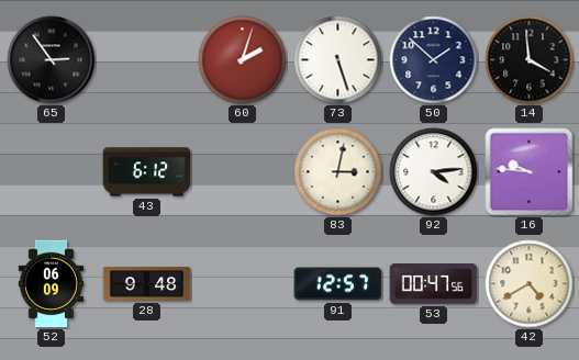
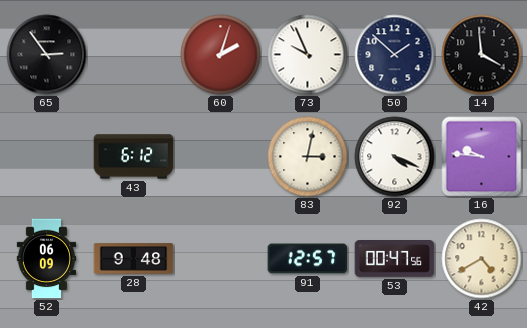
73: 5:27 -> 9:56
92: 4:14 -> 4:19
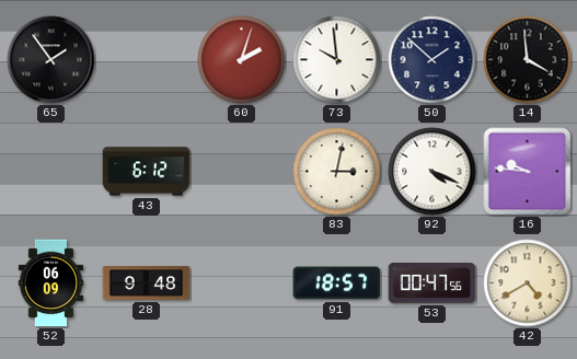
65: 2:54 -> 1:54
73: 9:56 -> 9:59
91: 12:57 -> 18:57
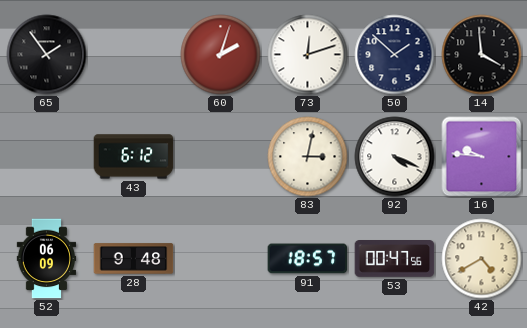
73: 9:59 -> 12:12
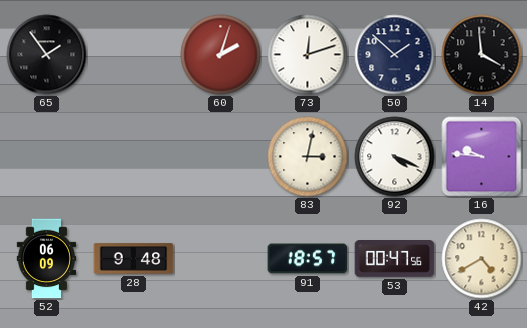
43: 6:12 -> none
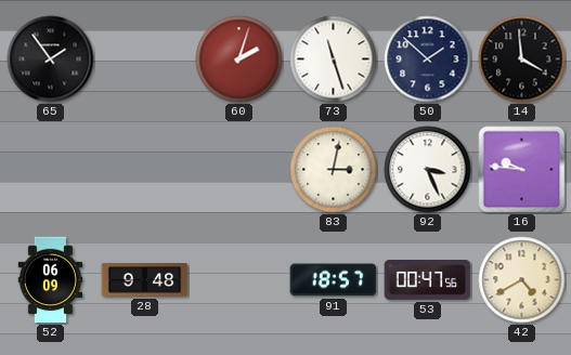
73: 12:12 -> 11:27
92: 4:19 -> 3:26
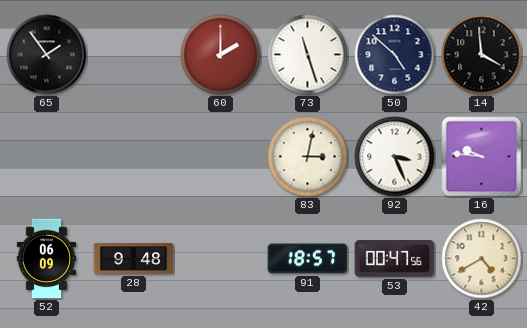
60: 2:03 -> 2:00
50: 1:52 -> 4:52
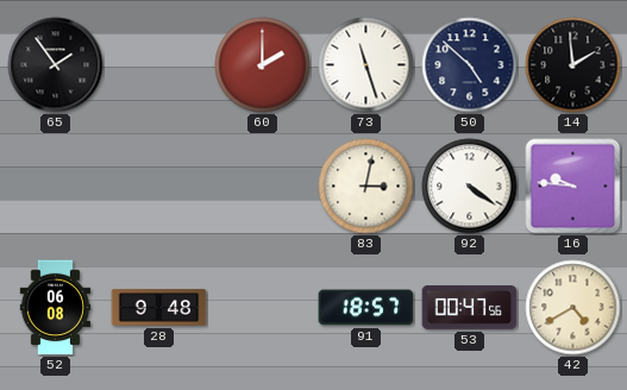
14: 3:59 -> 1:59
92: 3:26 -> 4:21
52: 06:09 -> 06:08
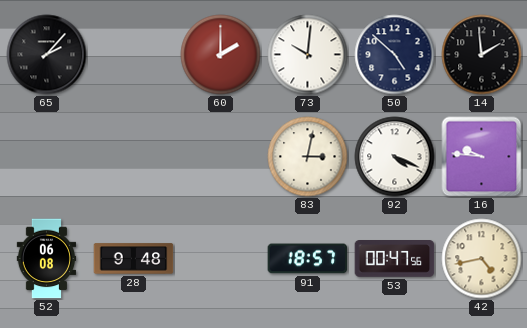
65: 1:54 -> 2:07
73: 11:27 -> 10:01
92: 4:21 -> 4:19
42: 4:40 -> 4:43
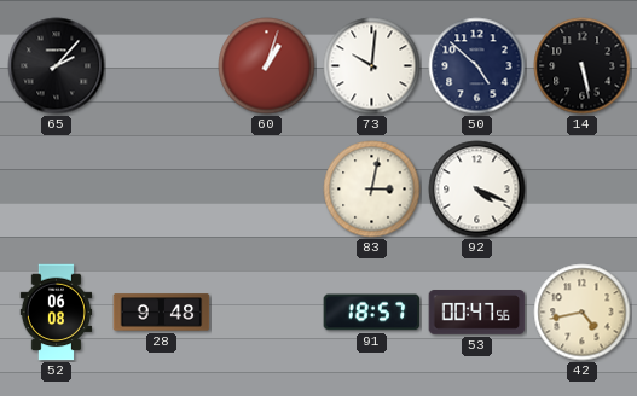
60: 2:00 -> 1:03
14: 1:59 -> 5:28
16: 9:46 -> none
